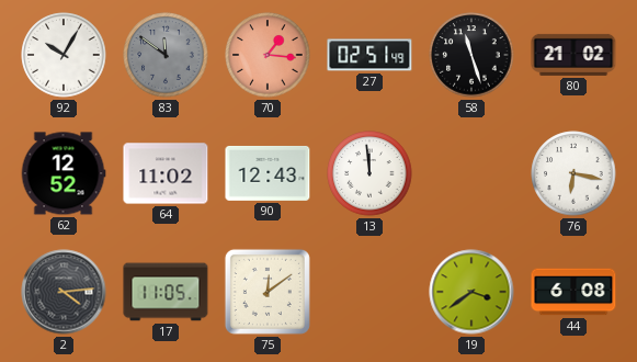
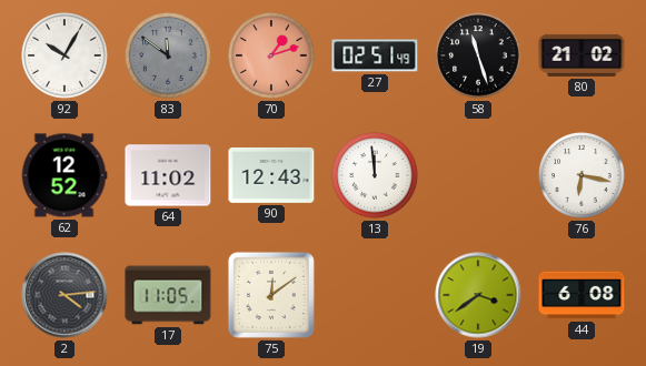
70: 1:16 -> 1:12
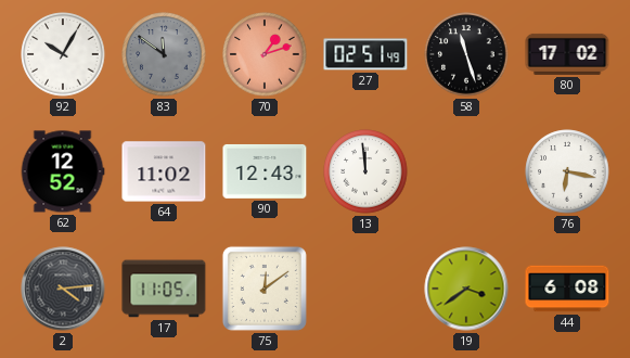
80: 21:02 -> 17:02
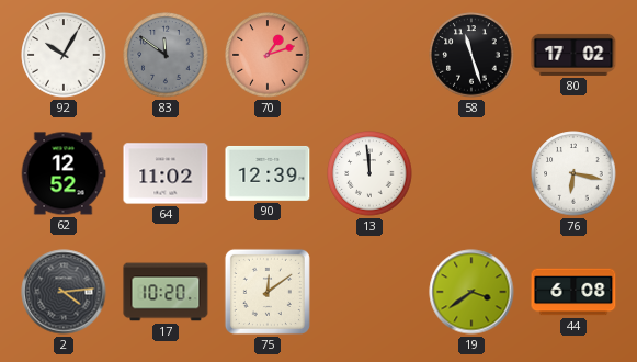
27: 02:51 -> none
90: 12:43 -> 12:39
17: 11:05 -> 10:20
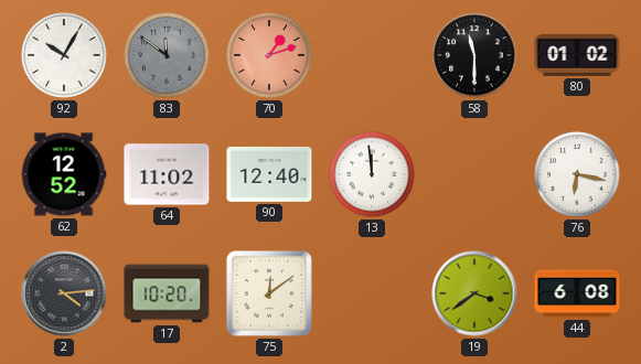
58: 11:27 -> 11:30
80: 17:02 -> 01:02
90: 12:39 -> 12:40
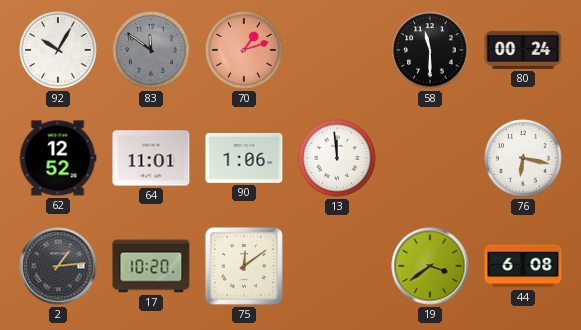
80: 01:02 -> 00:24
64: 11:02 -> 11:01
90: 12:40 -> 1:06
2: 4:14 -> 1:14
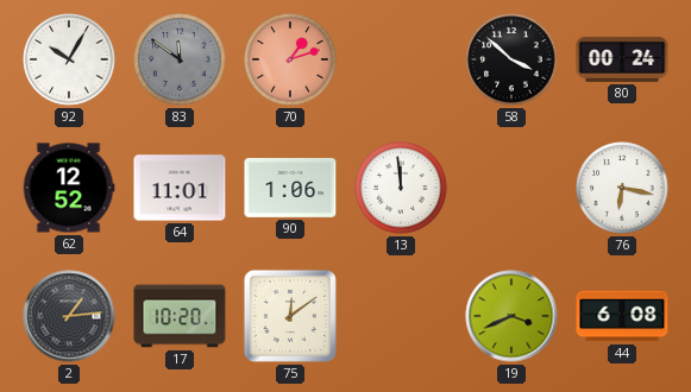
58: 11:30 -> 3:52
19: 3:39 -> 3:41
